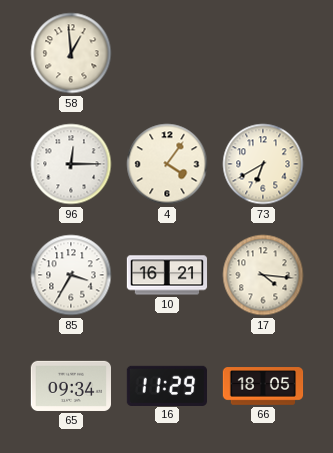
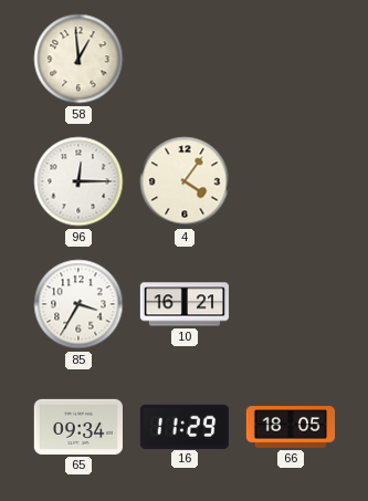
73: 6:40 -> none
17: 4:16 -> none
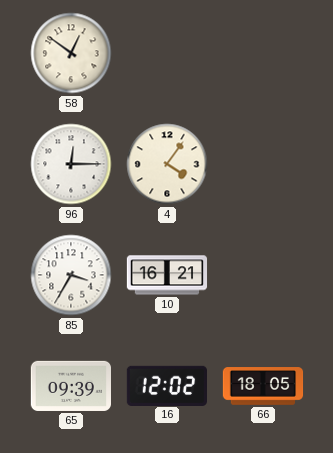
58: 12:59 -> 12:51
65: 09:34 -> 09:39
16: 11:29 -> 12:02
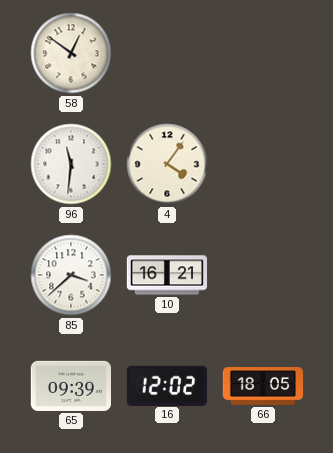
96: 12:15 -> 11:31
85: 3:35 -> 3:38
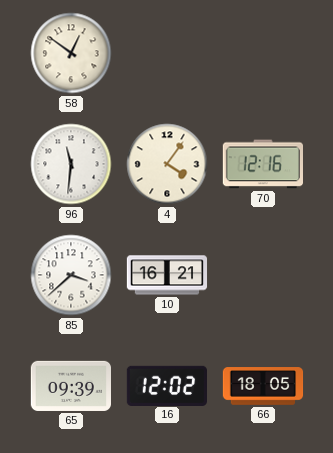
70: none -> 12:16
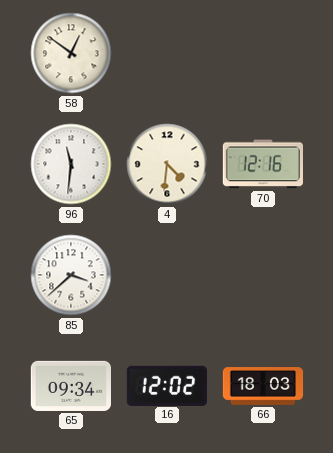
4: 4:06 -> 4:31
10: 16:21 -> none
65: 09:39 -> 09:34
66: 18:05 -> 18:03
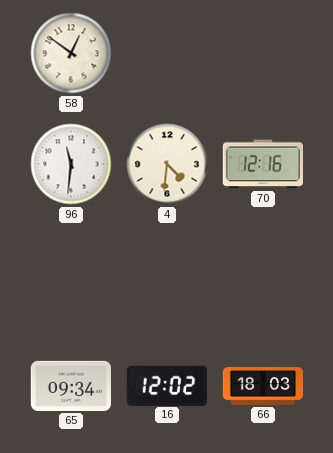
85: 3:38 -> none
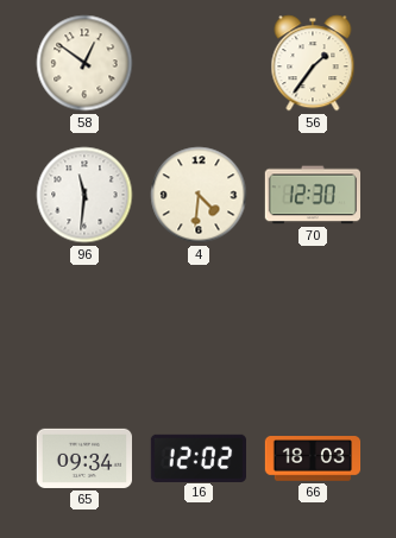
56: none -> 1:36
70: 12:16 -> 12:30
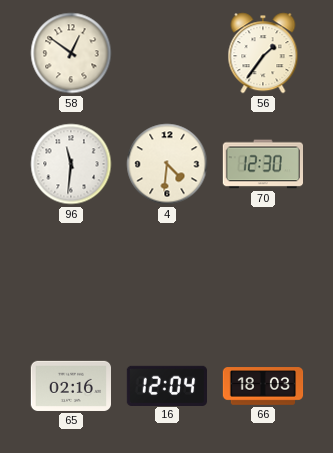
65: 09:34 -> 02:16
16: 12:02 -> 12:04
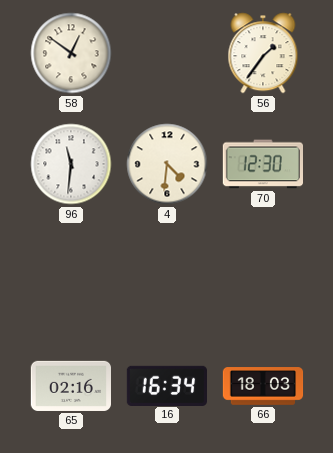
16: 12:04 -> 16:34
